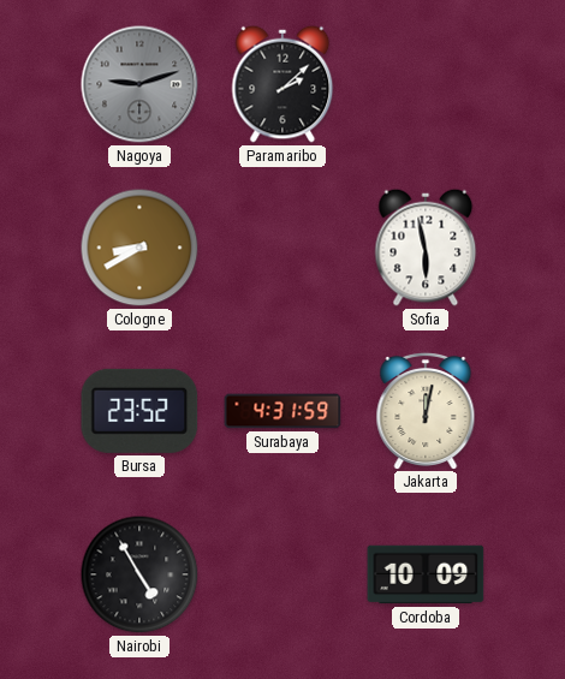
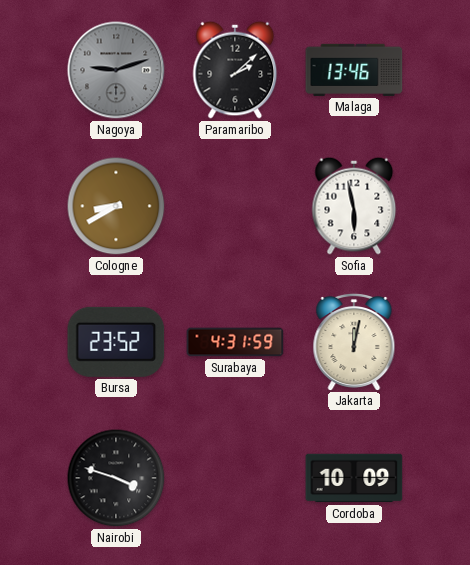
Malaga: none -> 13:46
Nairobi: 4:55 -> 3:48
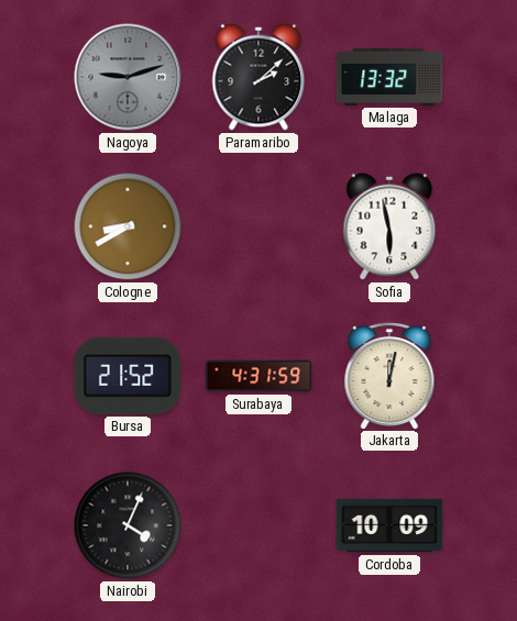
Malaga: 13:46 -> 13:32
Bursa: 23:52 -> 21:52
Nairobi: 3:48 -> 4:04
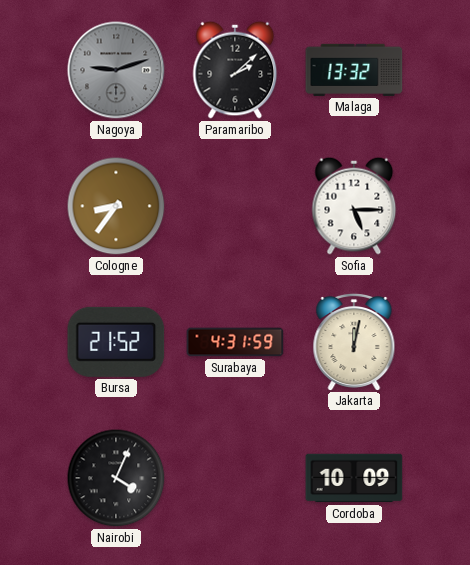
Cologne: 8:40 -> 8:36
Sofia: 5:58 -> 5:15
